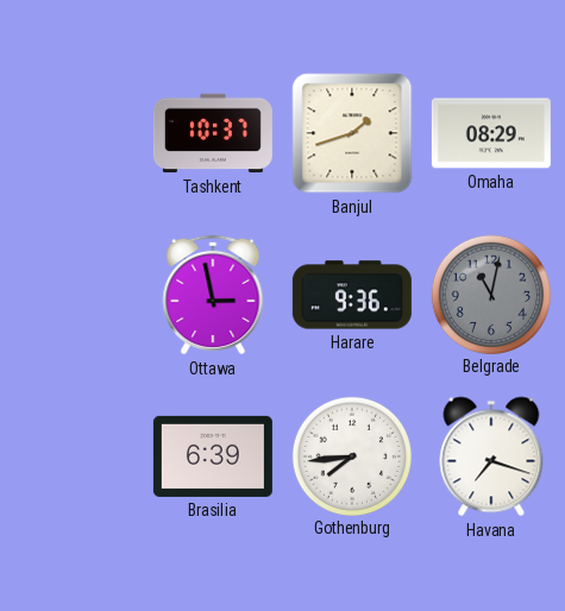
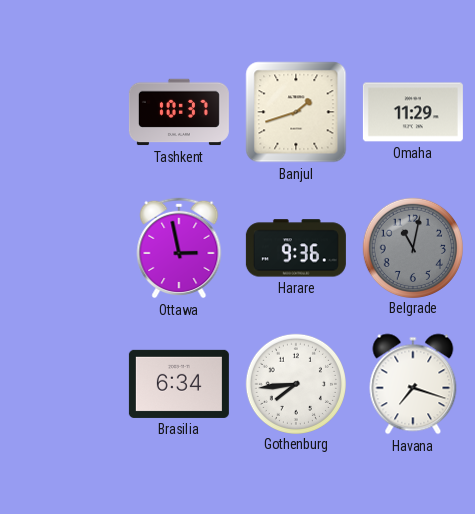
Omaha: 08:29 -> 11:29
Brasilia: 6:39 -> 6:34
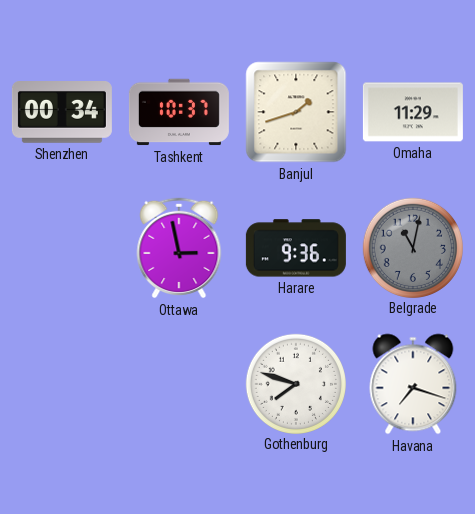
Shenzhen: none -> 00:34
Brasilia: 6:34 -> none
Gothenburg: 7:44 -> 7:48
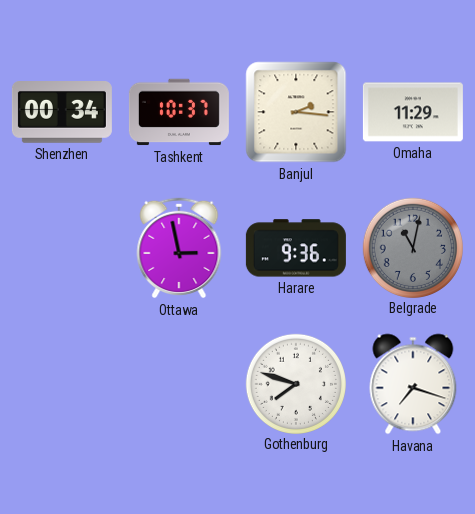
Banjul: 1:42 -> 2:16
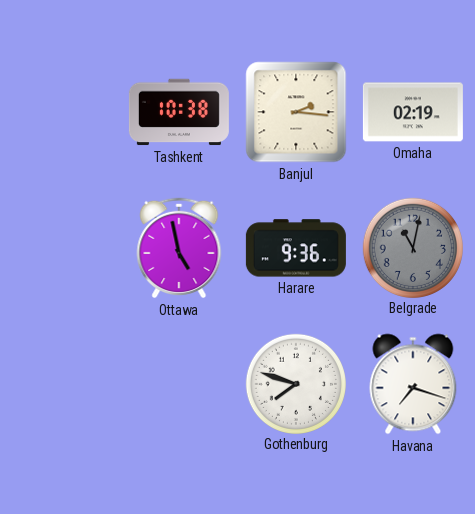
Shenzhen: 00:34 -> none
Tashkent: 10:37 -> 10:38
Omaha: 11:29 -> 02:19
Ottawa: 2:58 -> 4:58
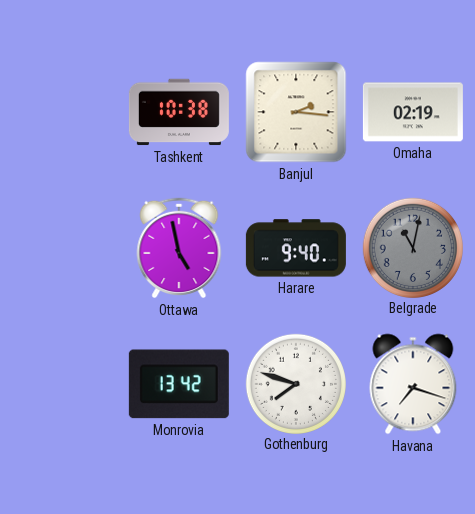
Harare: 9:36 -> 9:40
Monrovia: none -> 13:42
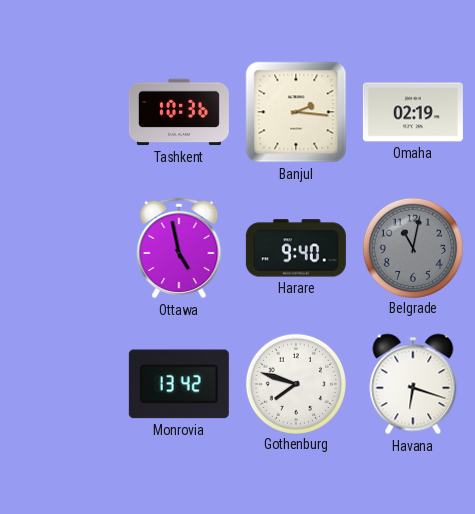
Tashkent: 10:38 -> 10:36
Havana: 7:18 -> 6:18
